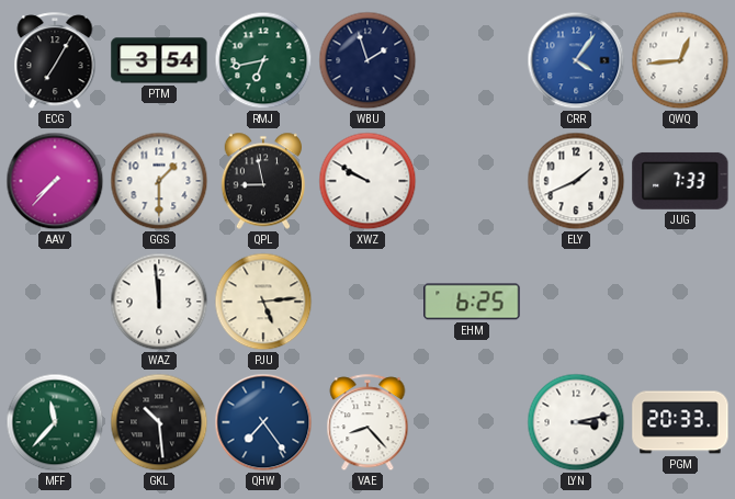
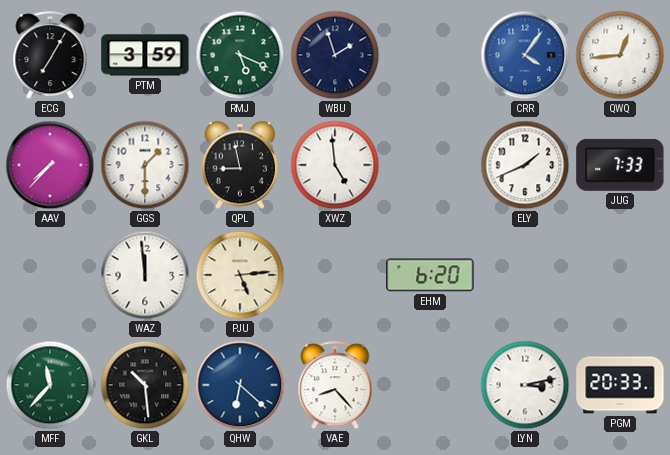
PTM: 3:54 -> 3:59
RMJ: 6:43 -> 5:19
XWZ: 9:50 -> 4:59
EHM: 6:25 -> 6:20
QHW: 7:24 -> 6:22
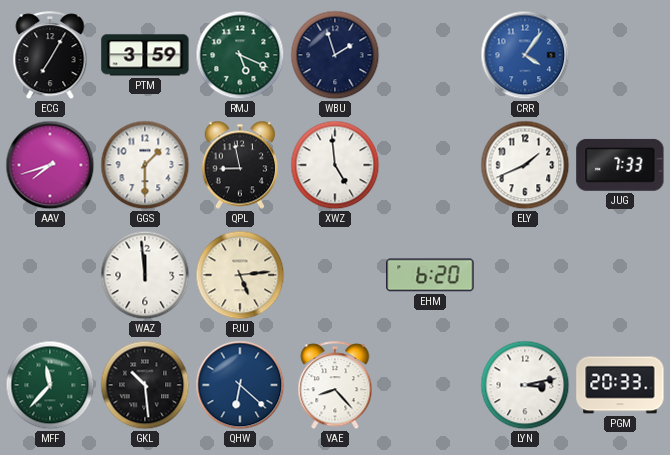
QWQ: 12:44 -> none
AAV: 7:37 -> 7:42
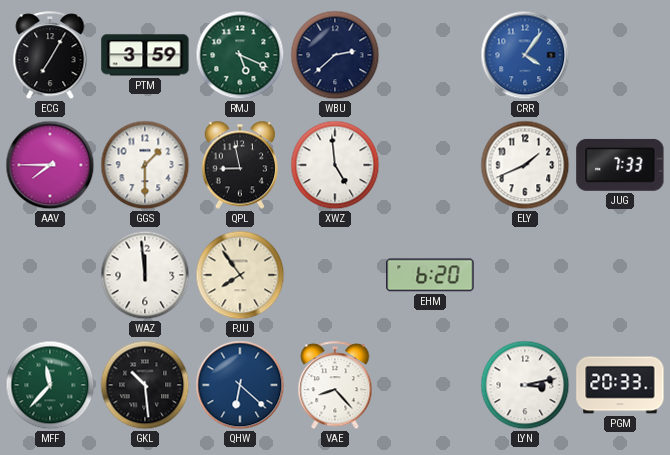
WBU: 1:57 -> 2:38
AAV: 7:42 -> 7:45
PJU: 5:14 -> 7:54
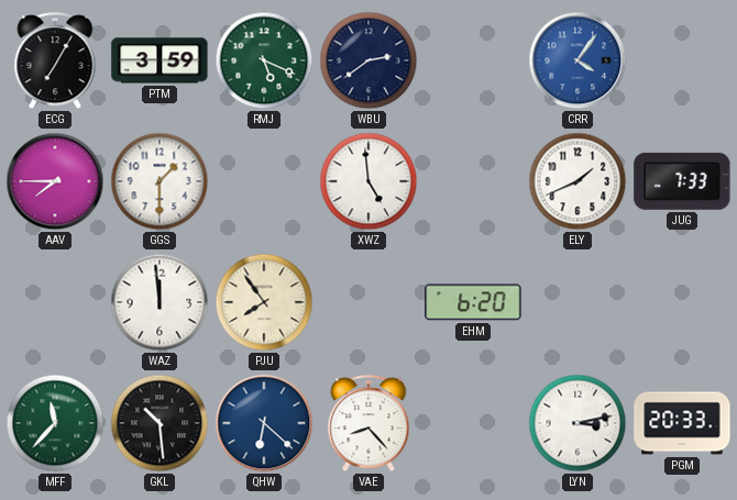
WBU: 2:38 -> 2:39
QPL: 8:58 -> none
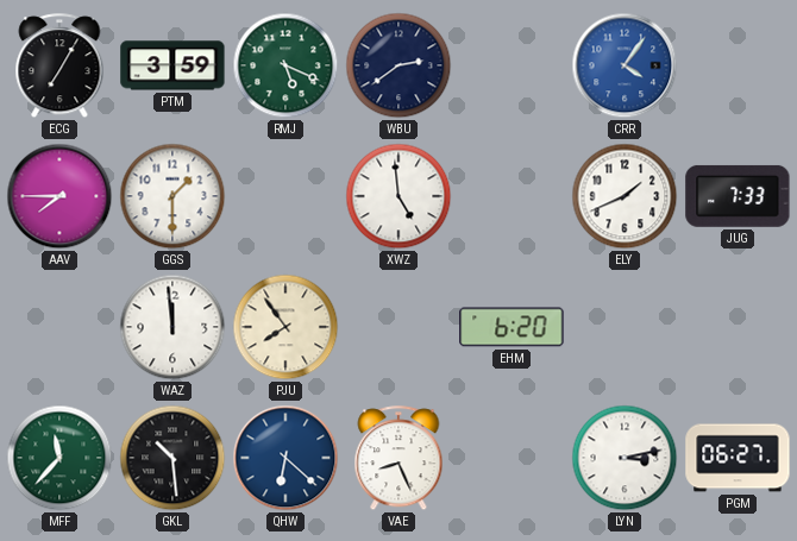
VAE: 8:23 -> 8:26
PGM: 20:33 -> 06:27
